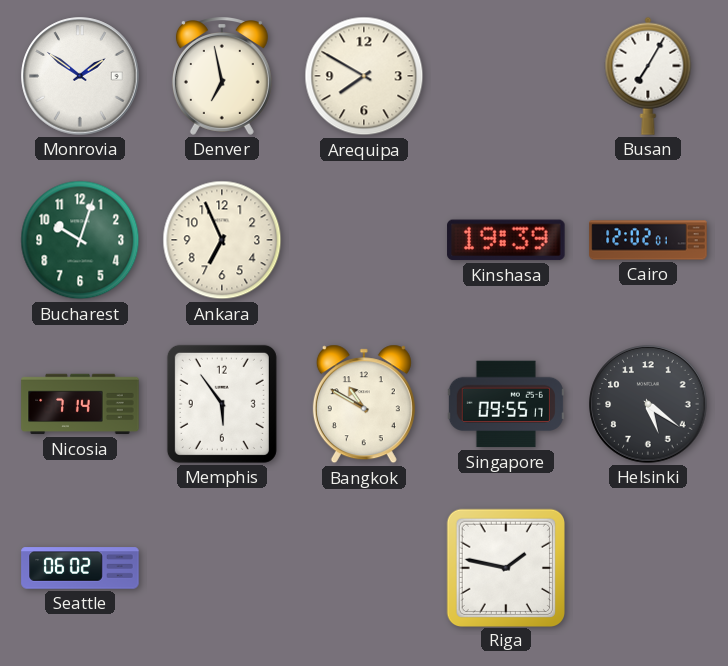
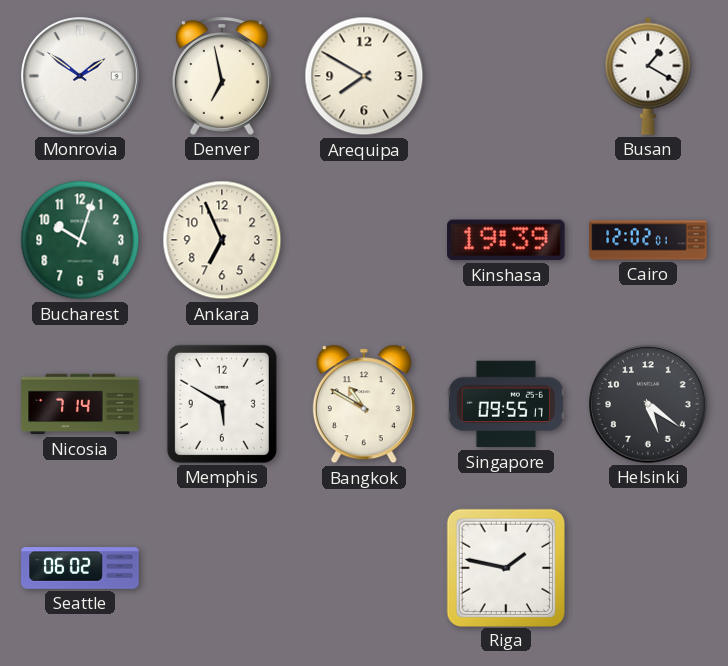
Busan: 7:05 -> 1:20
Memphis: 5:54 -> 5:50
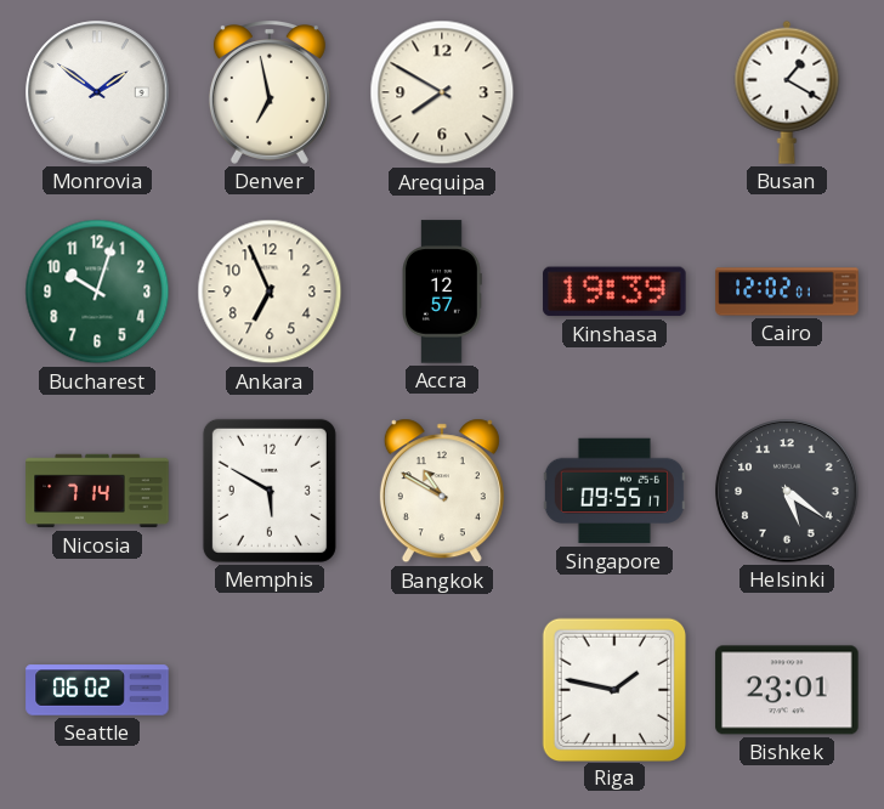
Accra: none -> 12:57
Bishkek: none -> 23:01
